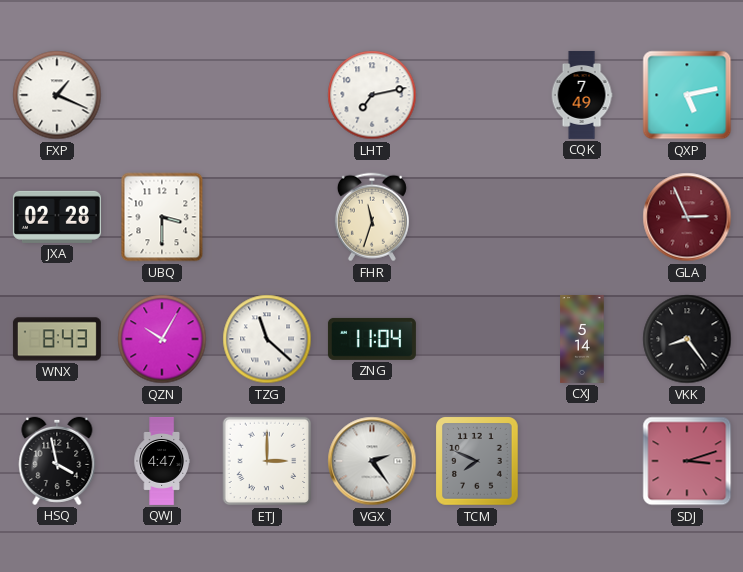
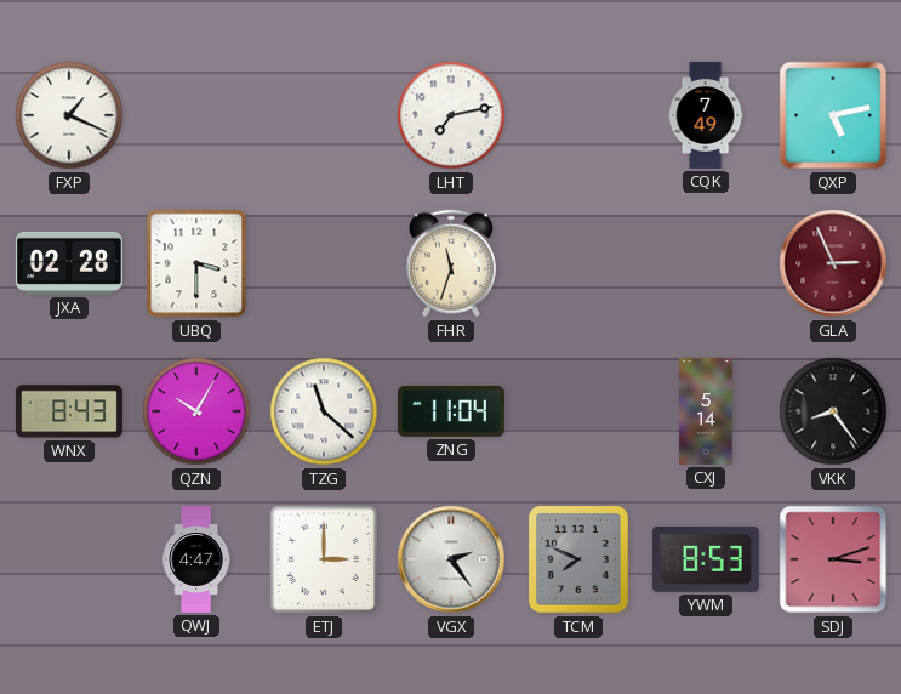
HSQ: 3:58 -> none
YWM: none -> 8:53
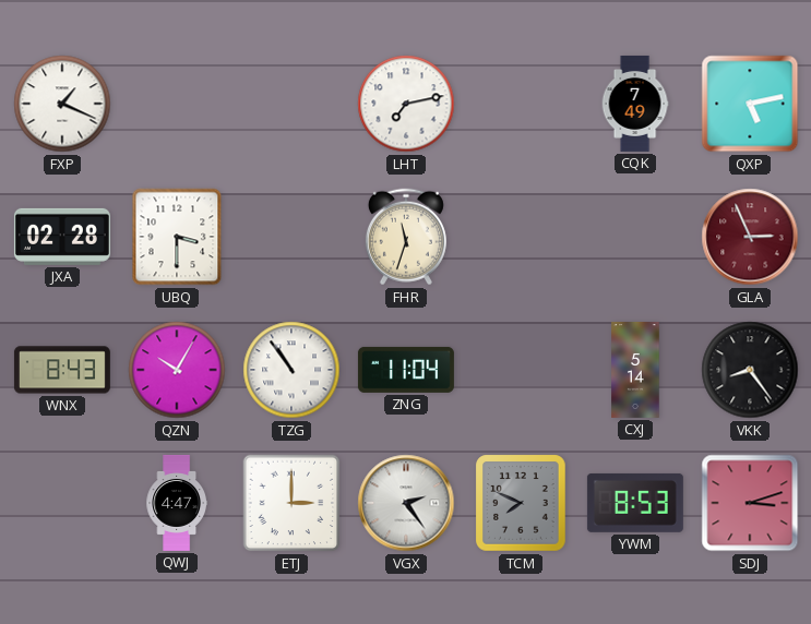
TZG: 11:22 -> 10:54
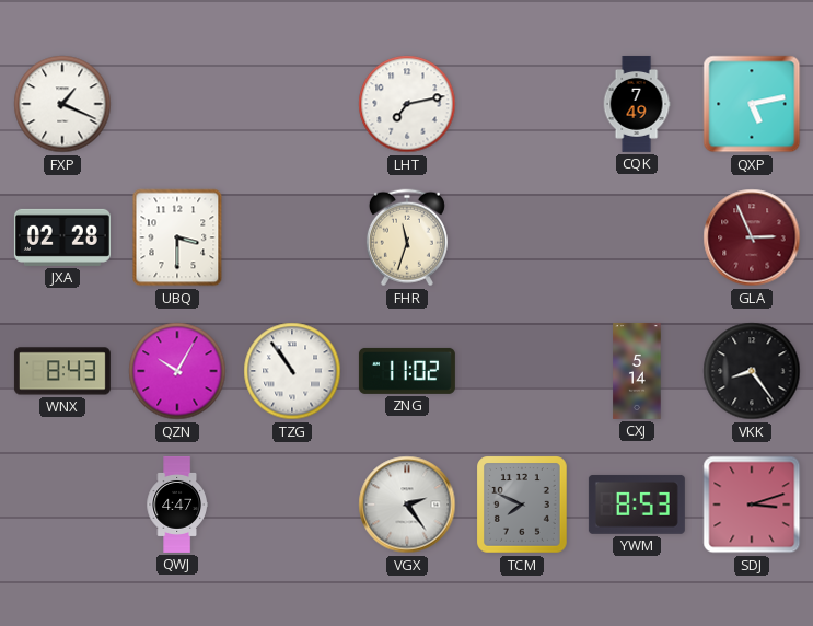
ZNG: 11:04 -> 11:02
ETJ: 3:00 -> none
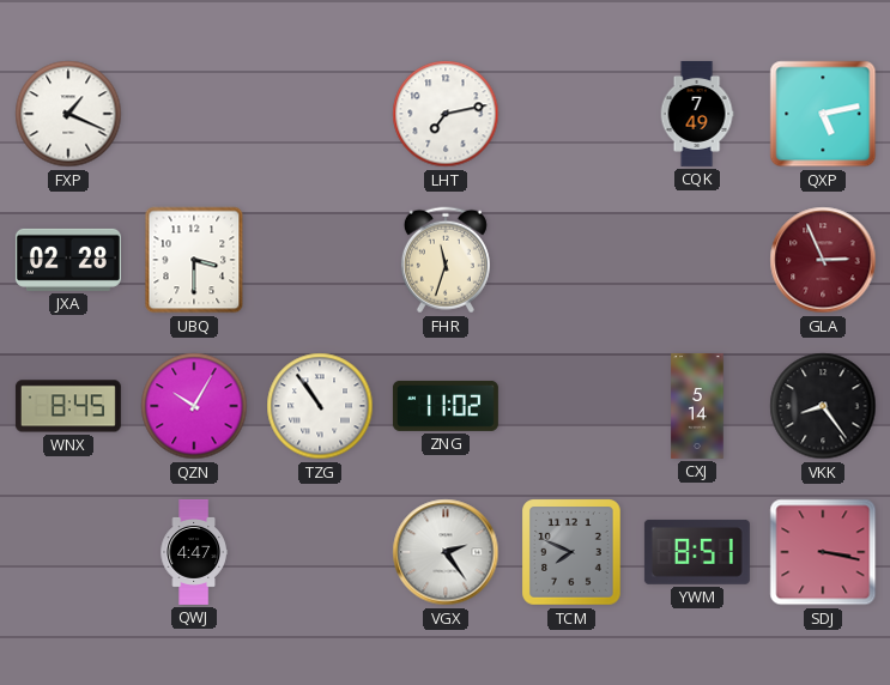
WNX: 8:43 -> 8:45
YWM: 8:53 -> 8:51
SDJ: 3:12 -> 3:17
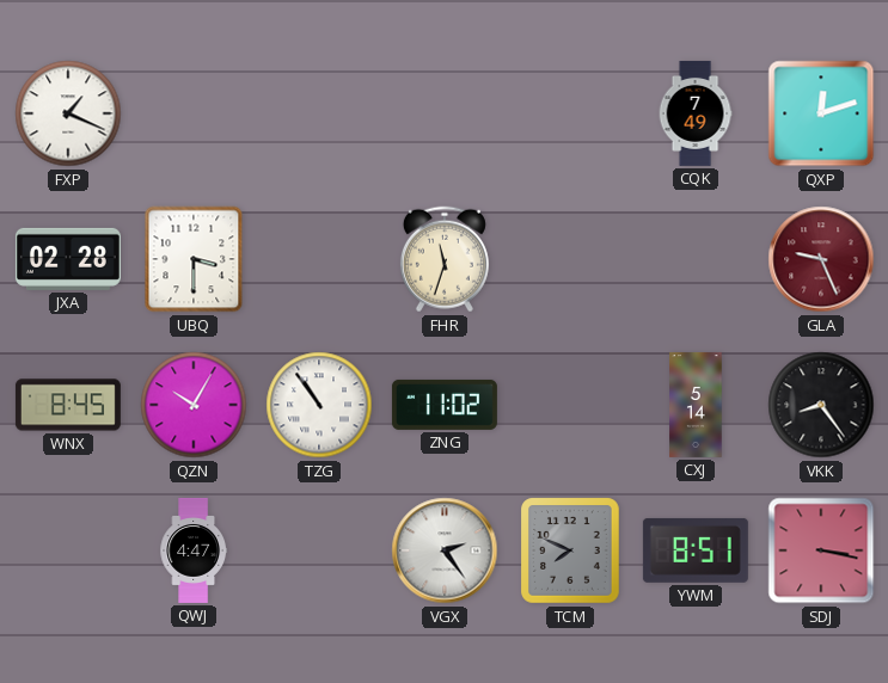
LHT: 7:13 -> none
QXP: 5:13 -> 12:12
GLA: 2:56 -> 9:26
